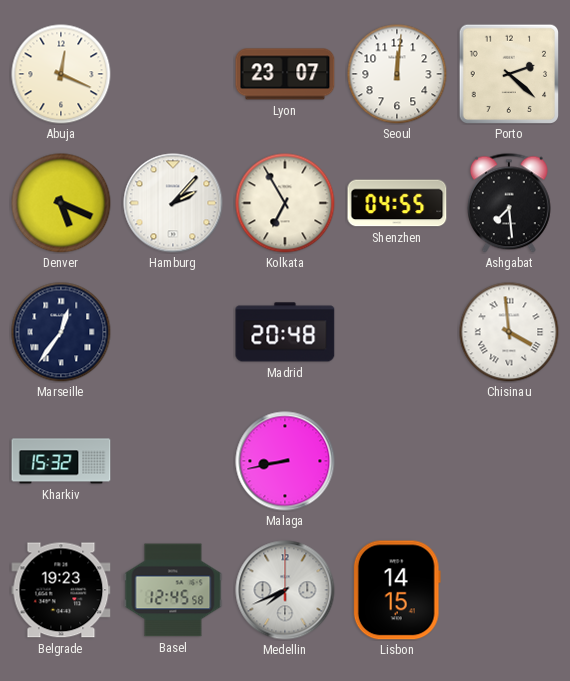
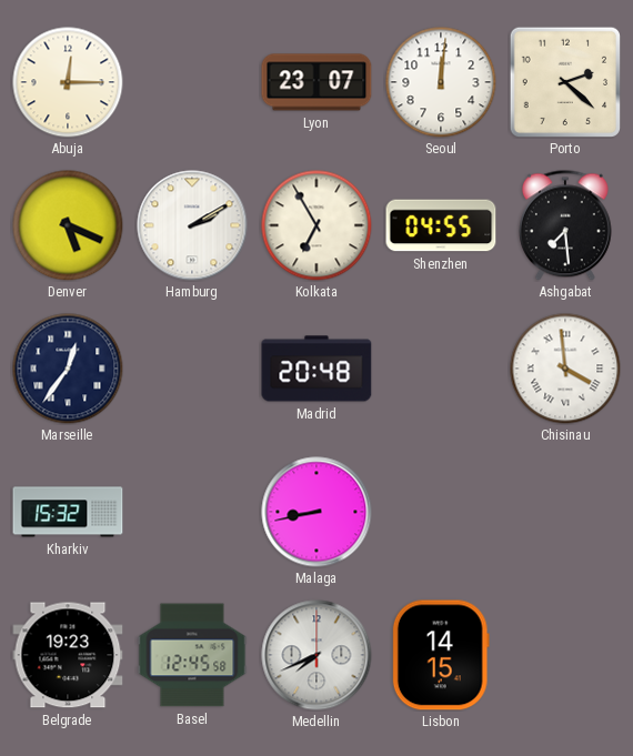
Abuja: 12:19 -> 12:15
Hamburg: 2:07 -> 2:10
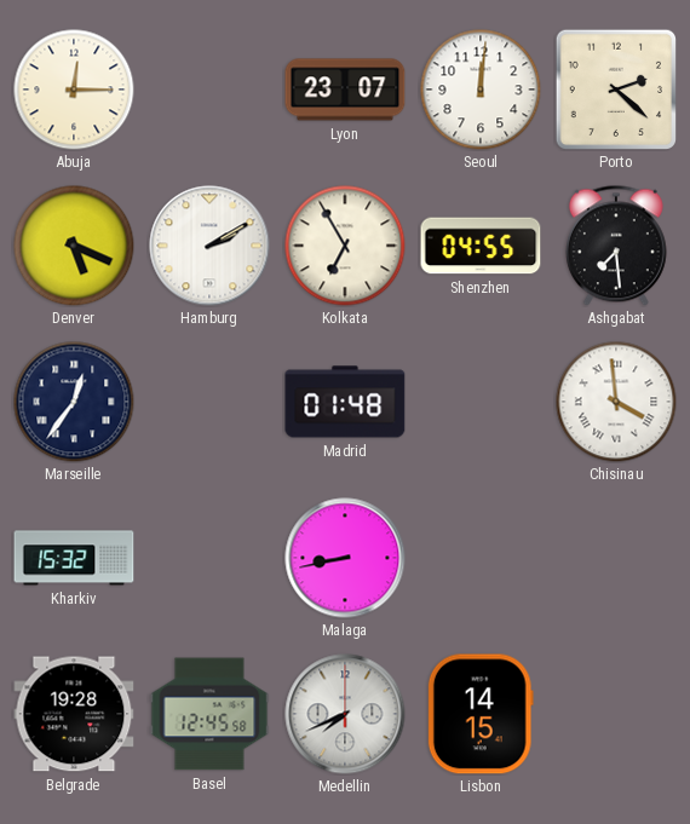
Madrid: 20:48 -> 01:48
Belgrade: 19:23 -> 19:28
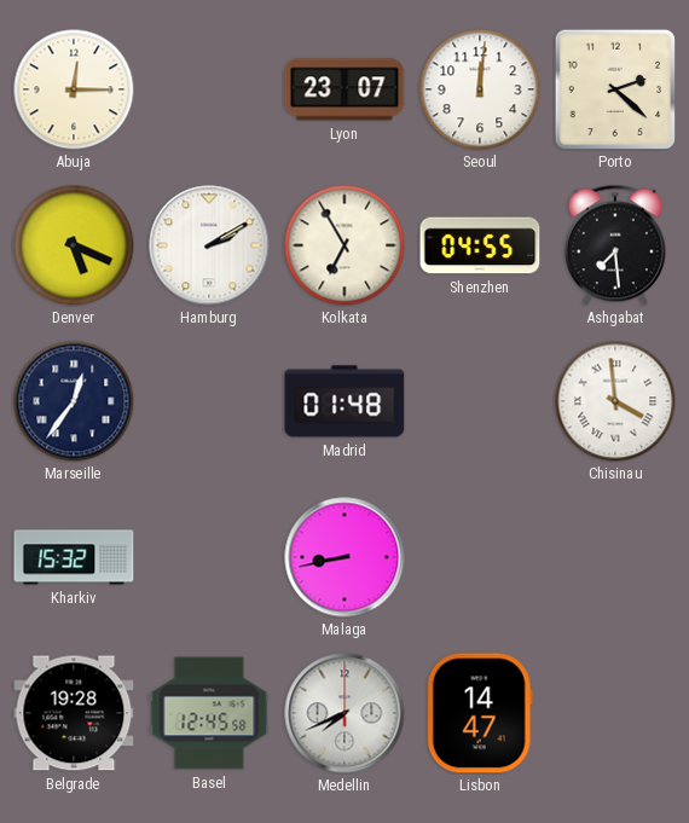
Lisbon: 14:15 -> 14:47
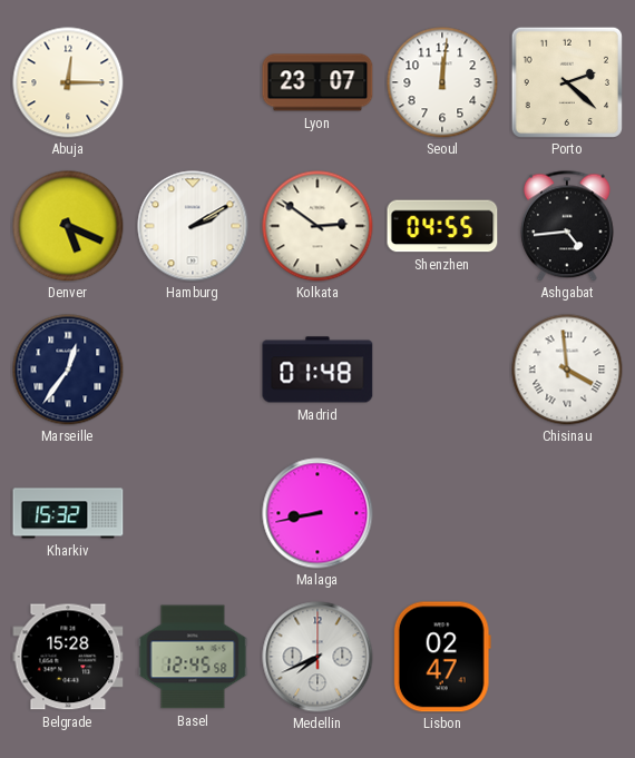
Kolkata: 6:55 -> 2:51
Ashgabat: 7:29 -> 4:44
Belgrade: 19:28 -> 15:28
Lisbon: 14:47 -> 02:47
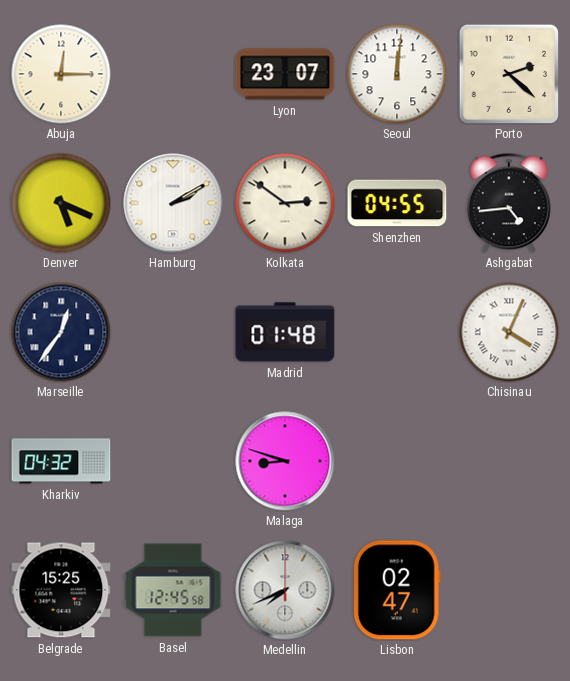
Chisinau: 3:59 -> 4:04
Kharkiv: 15:32 -> 04:32
Malaga: 8:43 -> 8:48
Belgrade: 15:28 -> 15:25
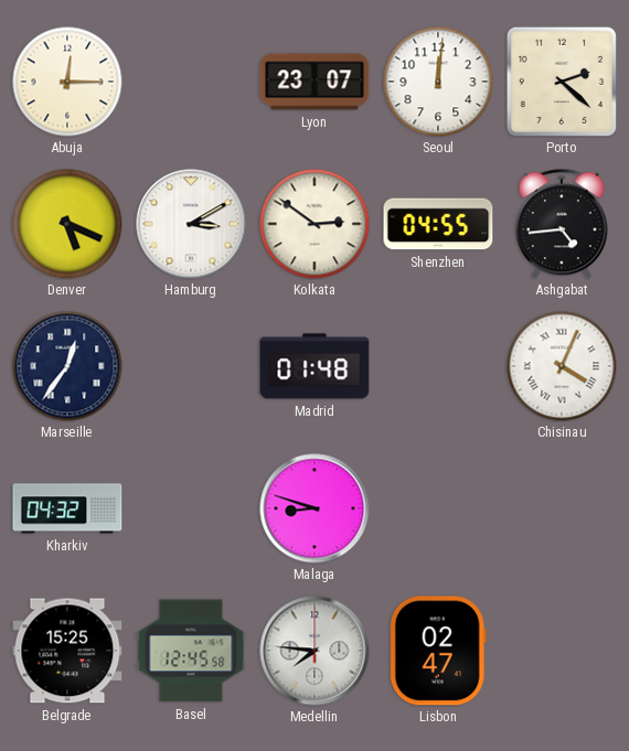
Hamburg: 2:10 -> 3:10
Medellin: 7:41 -> 7:46
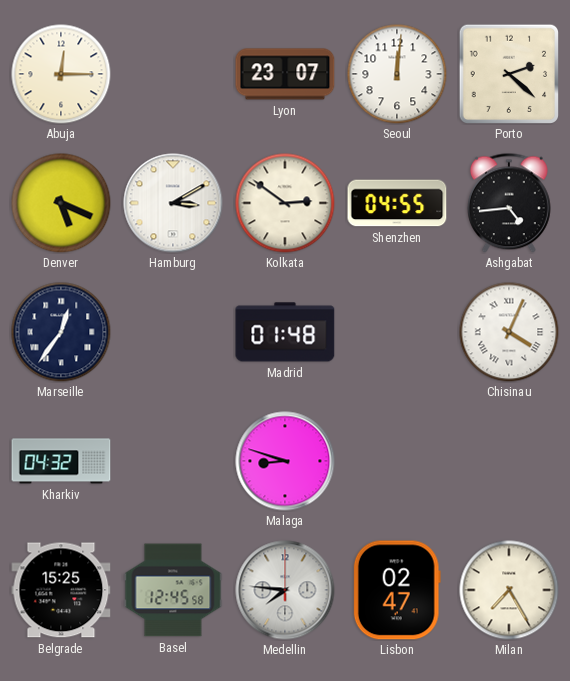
Milan: none -> 7:25
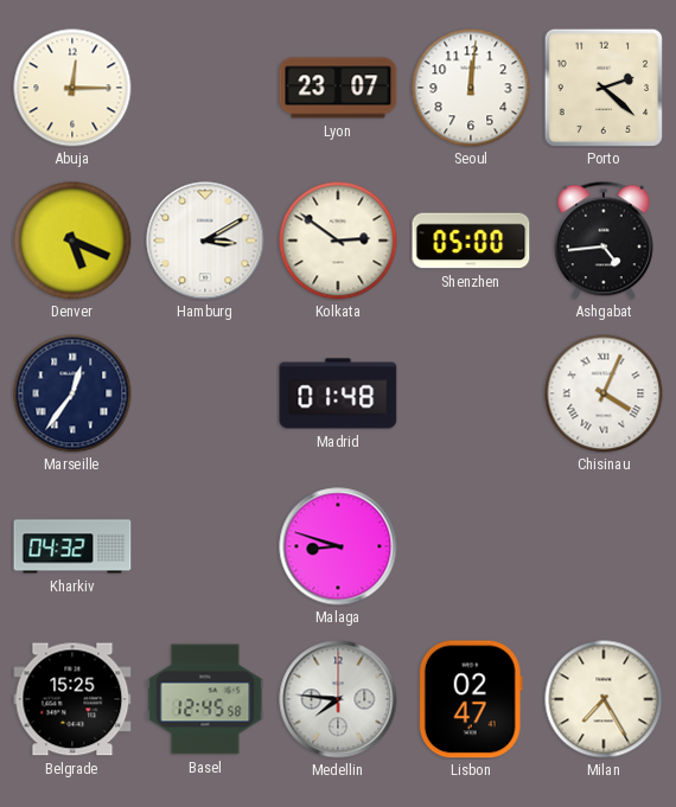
Shenzhen: 04:55 -> 05:00
